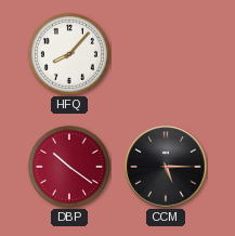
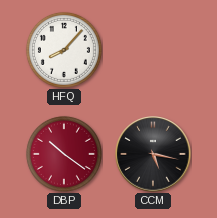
CCM: 5:15 -> 5:17
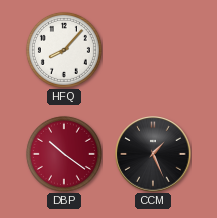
CCM: 5:17 -> 1:26
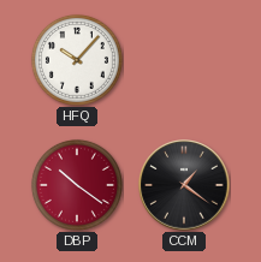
HFQ: 8:07 -> 10:07
CCM: 1:26 -> 1:21
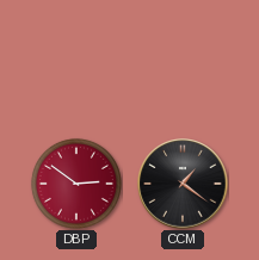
HFQ: 10:07 -> none
DBP: 10:21 -> 2:51
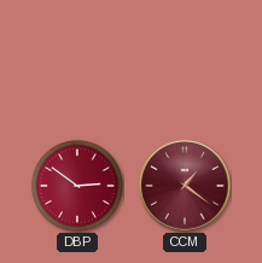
CCM dial: black -> burgundy
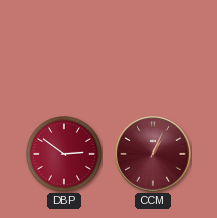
CCM: 1:21 -> 1:04
